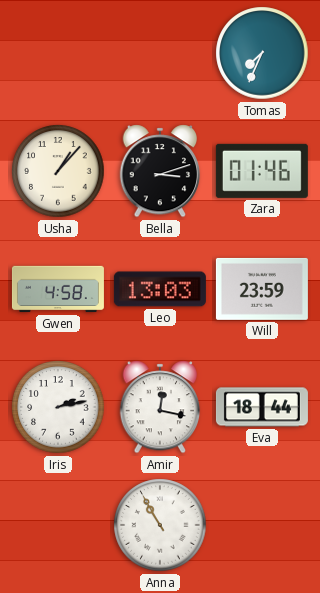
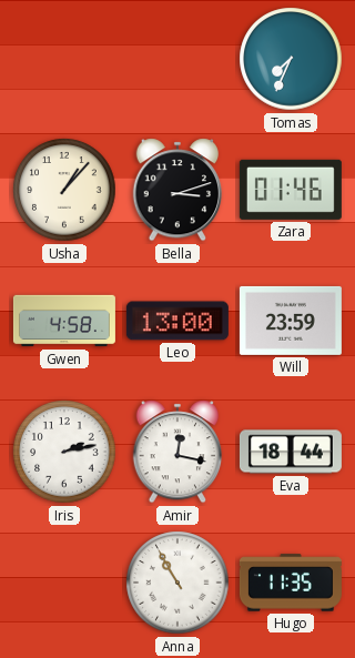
Leo: 13:03 -> 13:00
Hugo: none -> 11:35
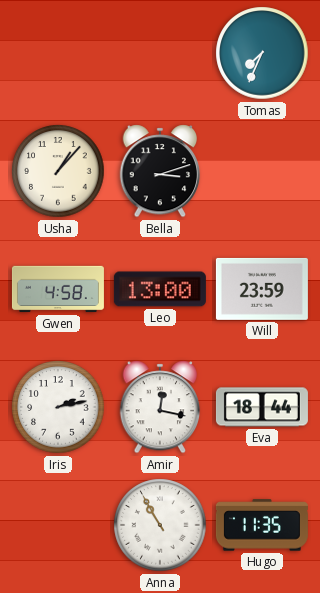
Zara: 01:46 -> none
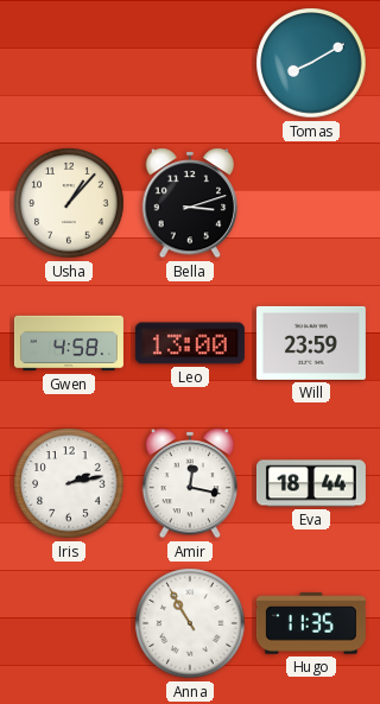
Tomas: 7:34 -> 8:10
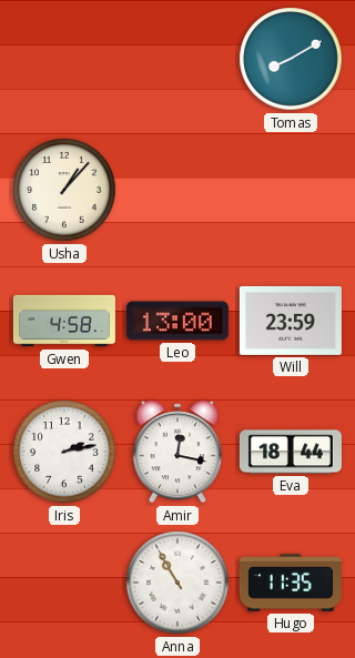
Bella: 3:12 -> none
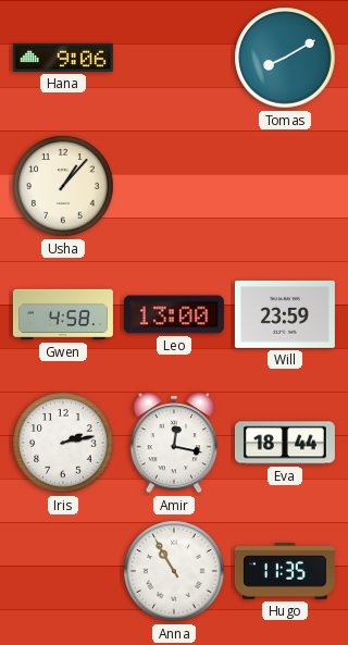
Hana: none -> 9:06
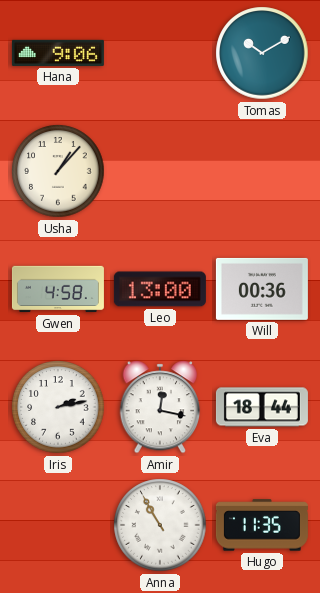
Tomas: 8:10 -> 10:10
Will: 23:59 -> 00:36
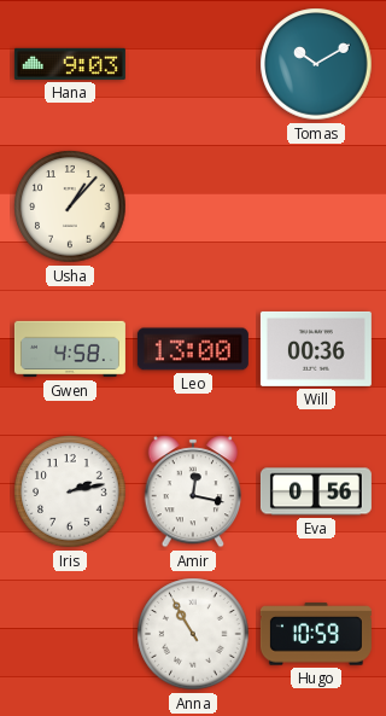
Hana: 9:06 -> 9:03
Eva: 18:44 -> 0:56
Hugo: 11:35 -> 10:59
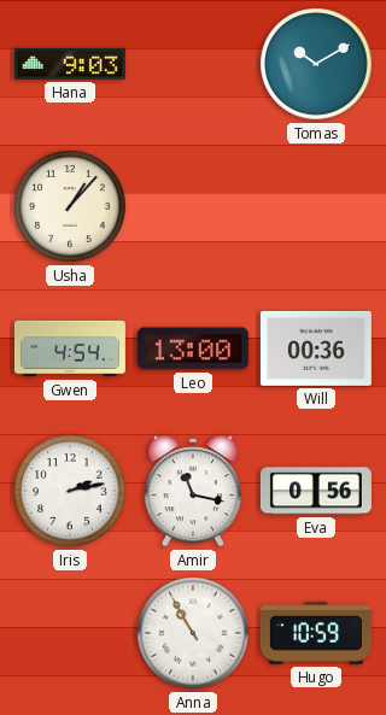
Gwen: 4:58 -> 4:54
Amir: 12:17 -> 11:17
